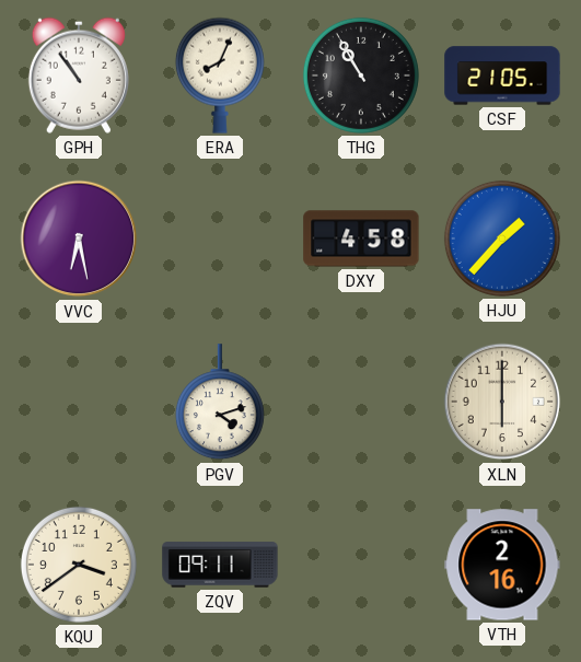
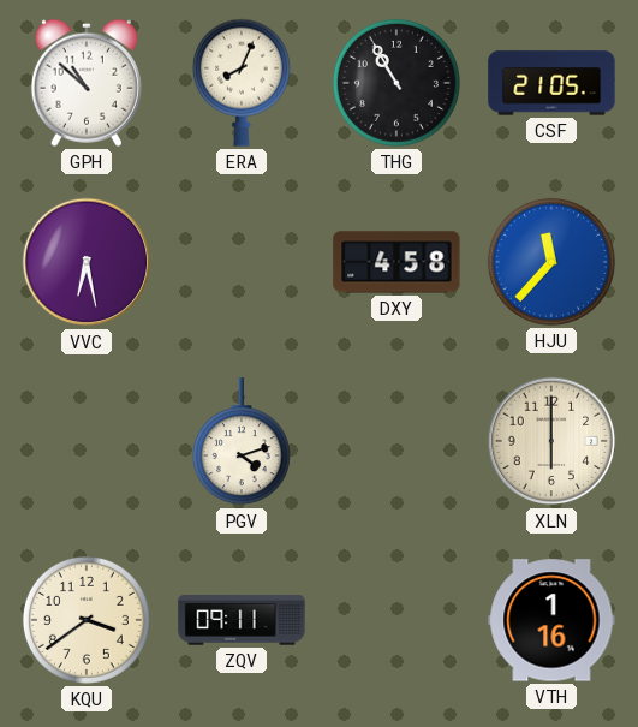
GPH: 10:54 -> 10:52
HJU: 1:37 -> 11:37
VTH: 2:16 -> 1:16
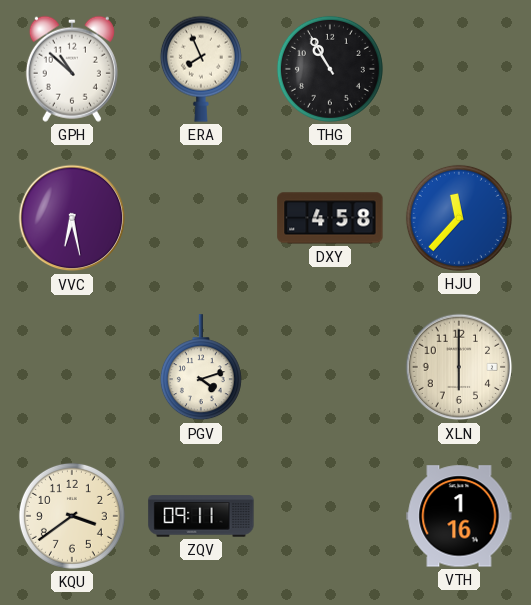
ERA: 8:04 -> 7:56
CSF: 21:05 -> none
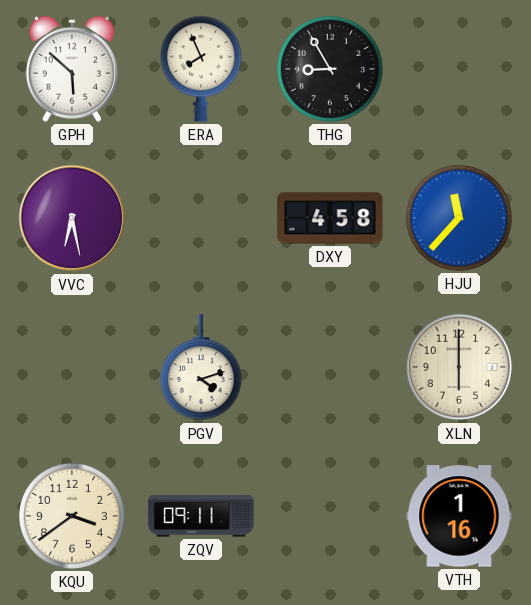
GPH: 10:52 -> 5:52
THG: 10:55 -> 8:55
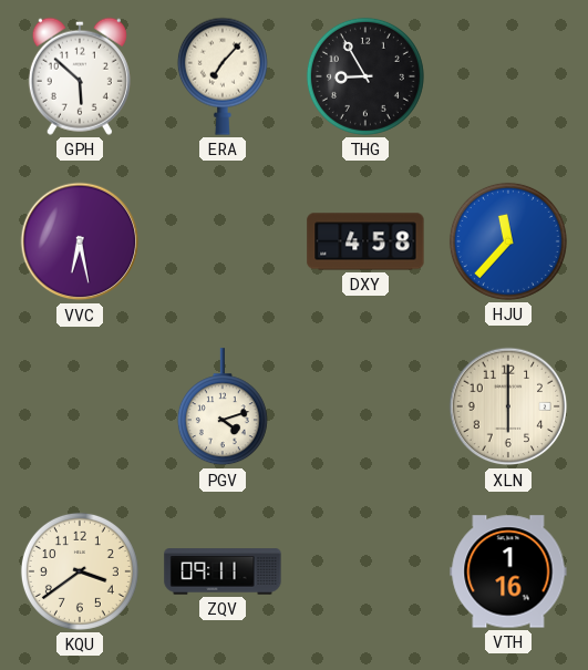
ERA: 7:56 -> 7:07
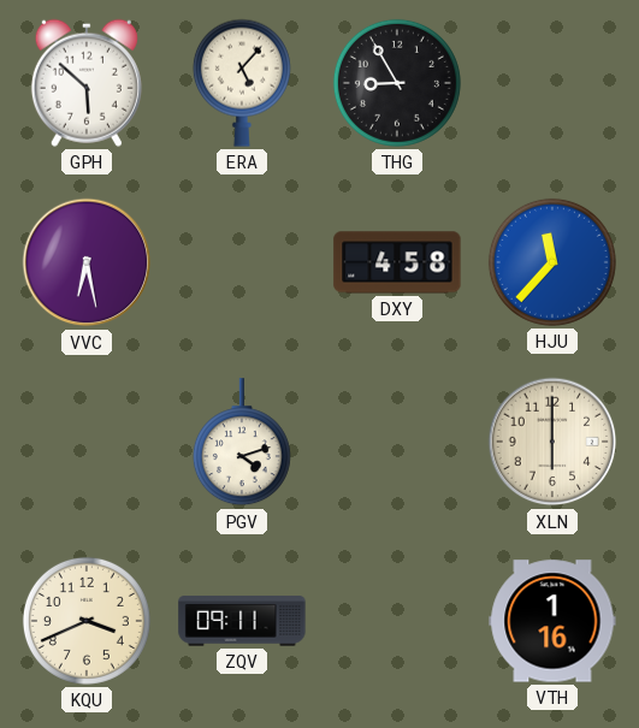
ERA: 7:07 -> 5:07
KQU: 3:39 -> 3:41
